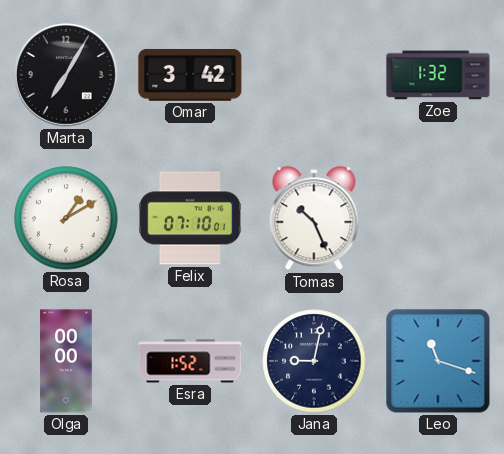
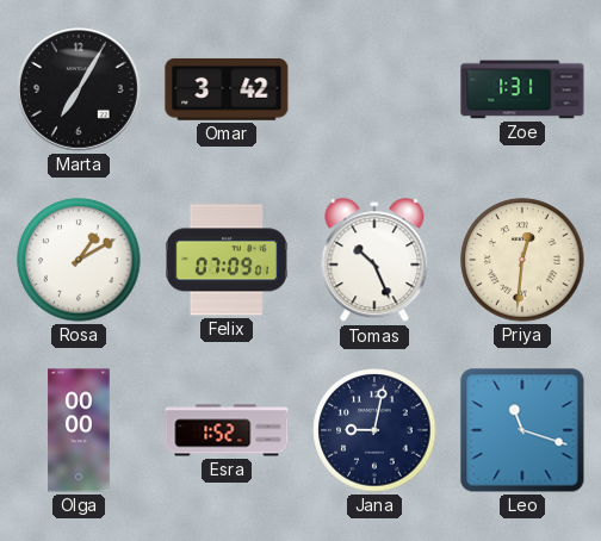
Zoe: 1:32 -> 1:31
Felix: 07:10 -> 07:09
Priya: none -> 12:31
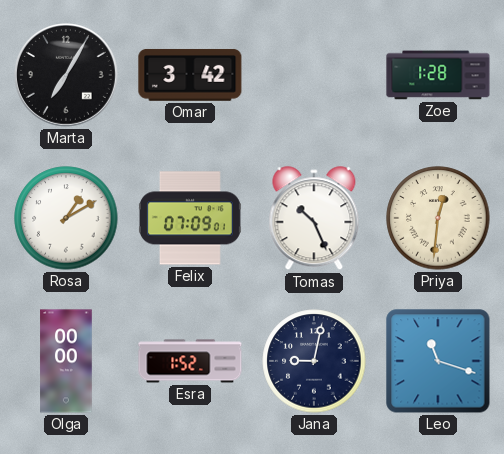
Zoe: 1:31 -> 1:28
